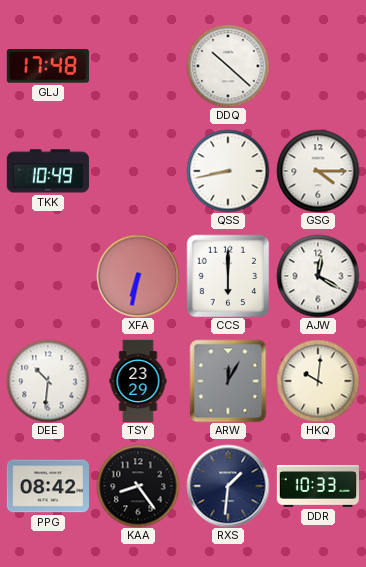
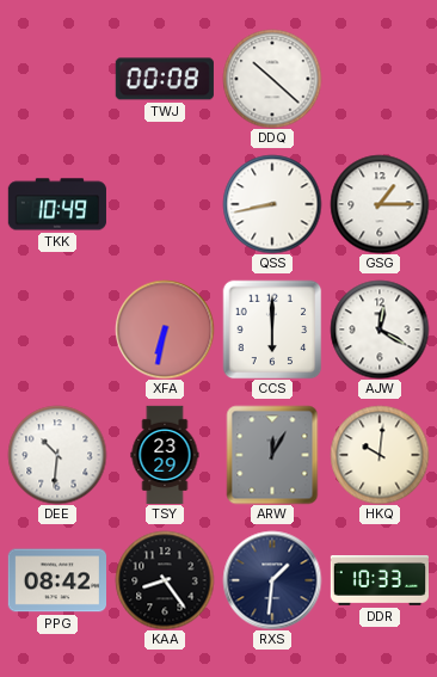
GLJ: 17:48 -> none
TWJ: none -> 00:08
GSG: 4:15 -> 1:15
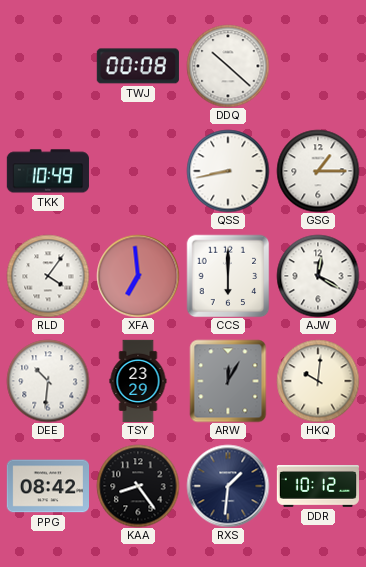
RLD: none -> 4:06
XFA: 6:32 -> 6:59
DDR: 10:33 -> 10:12
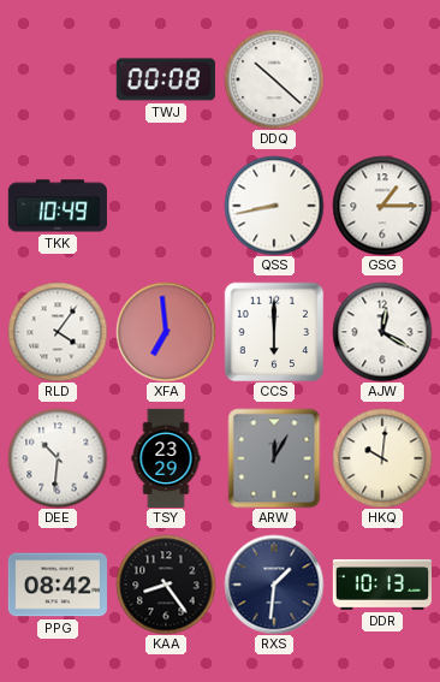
DDR: 10:12 -> 10:13
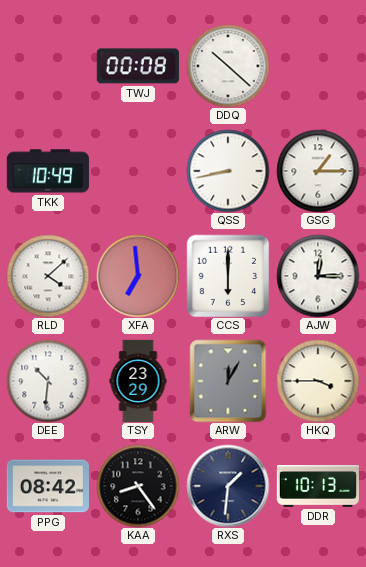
RLD: 4:06 -> 4:08
AJW: 12:20 -> 12:15
HKQ: 10:01 -> 3:45
